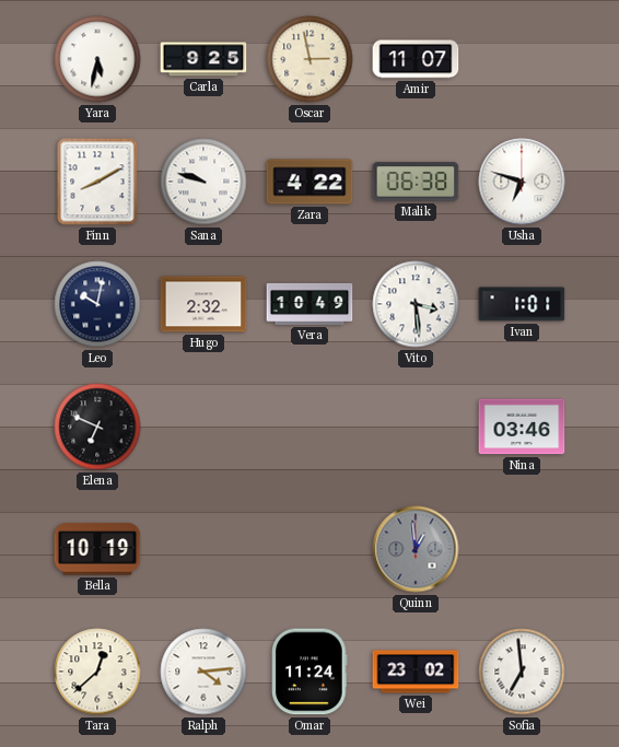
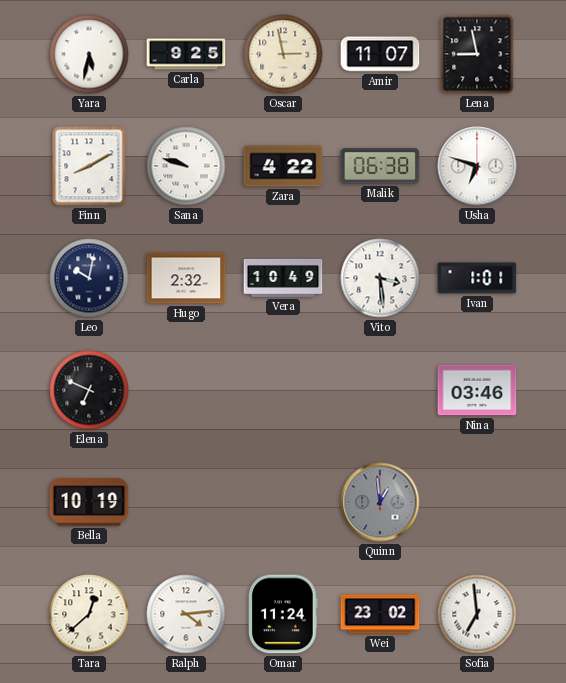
Lena: none -> 8:58
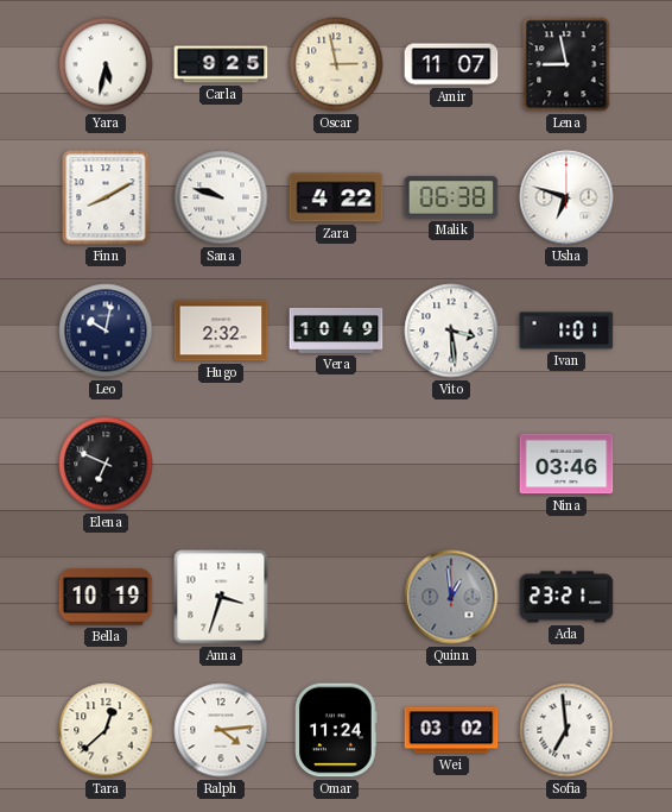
Anna: none -> 3:33
Ada: none -> 23:21
Wei: 23:02 -> 03:02
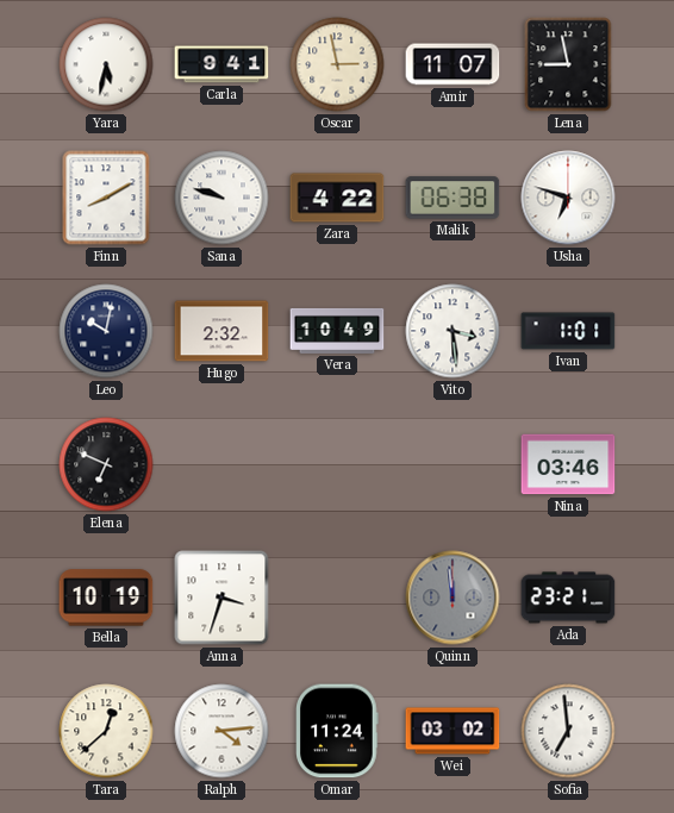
Carla: 9:25 -> 9:41
Quinn: 12:59 -> 11:59
